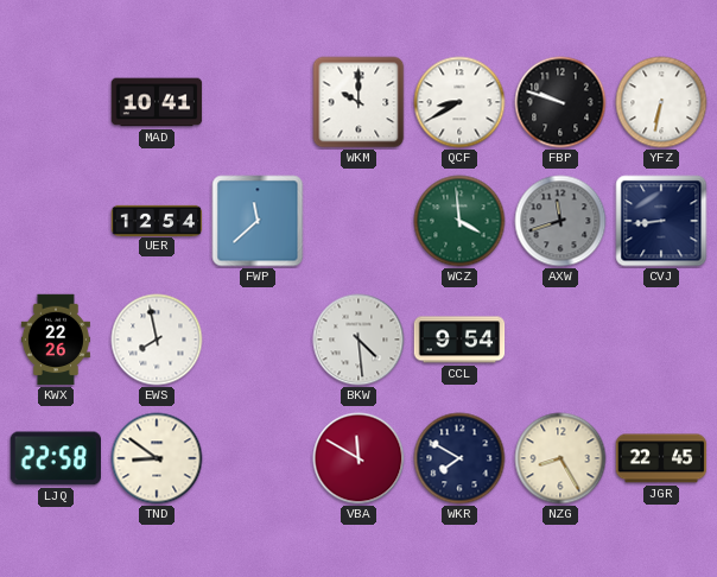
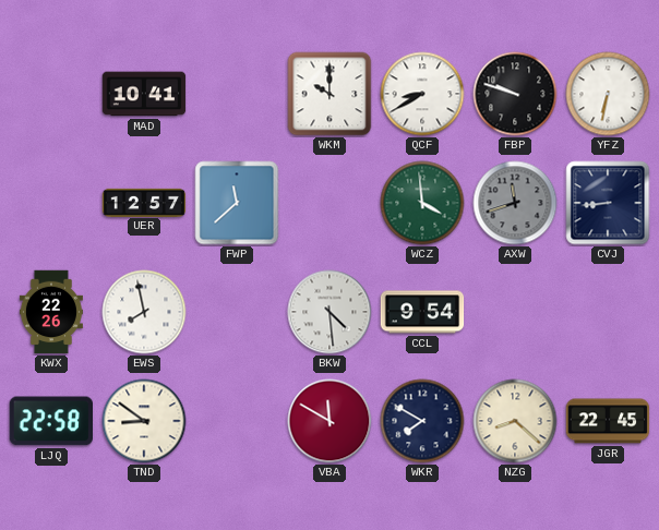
UER: 12:54 -> 12:57
NZG: 8:25 -> 8:22
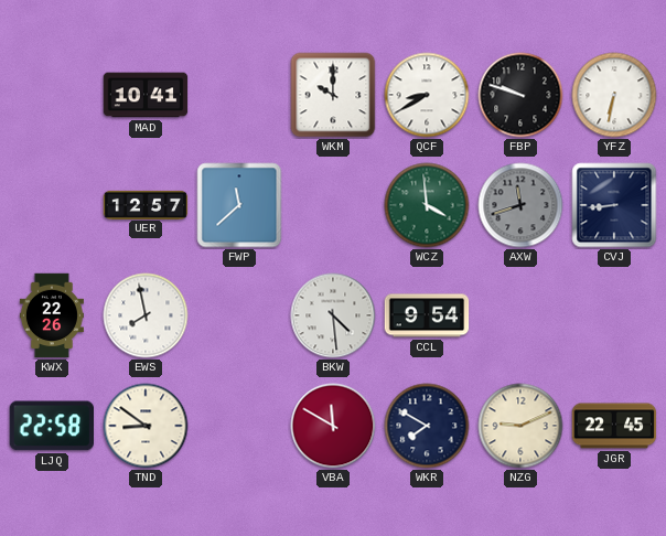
NZG: 8:22 -> 9:11
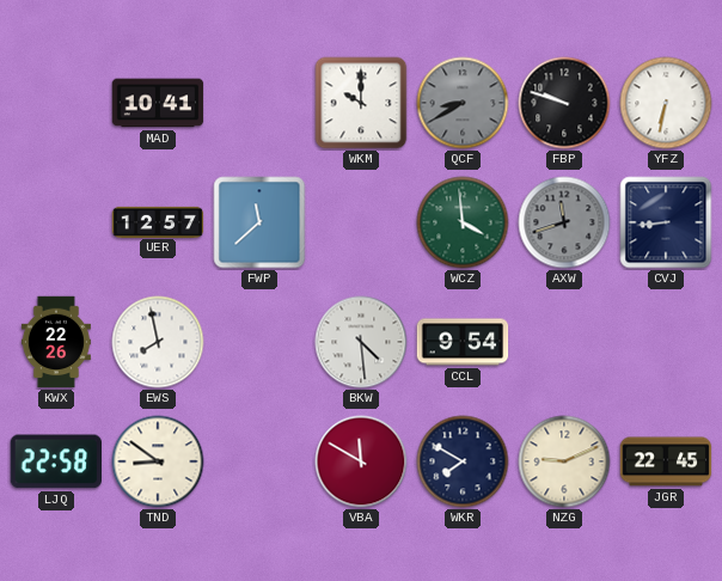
QCF dial: white -> grey
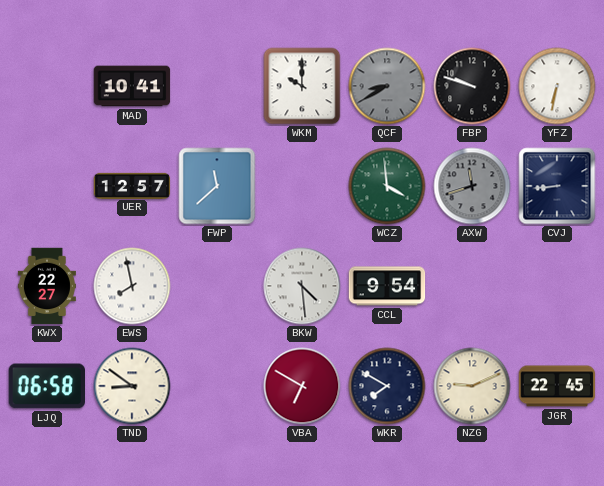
KWX: 22:26 -> 22:27
LJQ: 22:58 -> 06:58
VBA: 11:50 -> 6:50
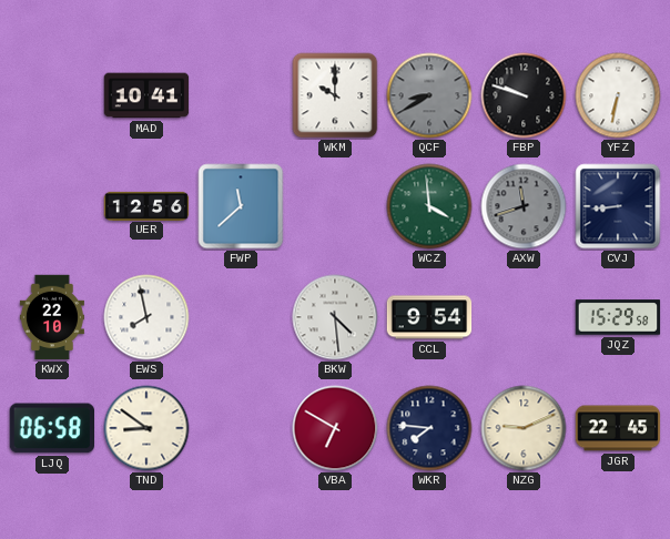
UER: 12:57 -> 12:56
KWX: 22:27 -> 22:10
JQZ: none -> 15:29
WKR: 7:50 -> 7:46
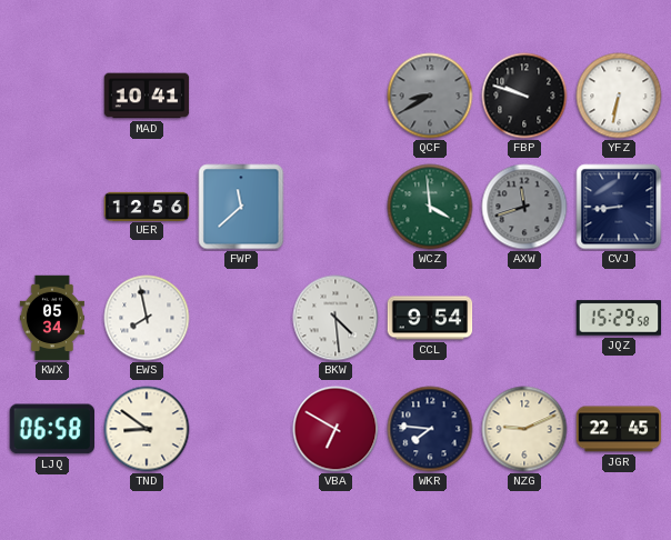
WKM: 10:00 -> none
KWX: 22:10 -> 05:34
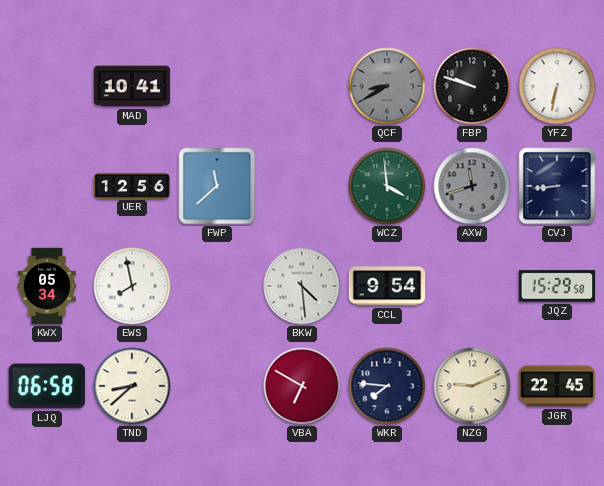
TND: 8:51 -> 8:38
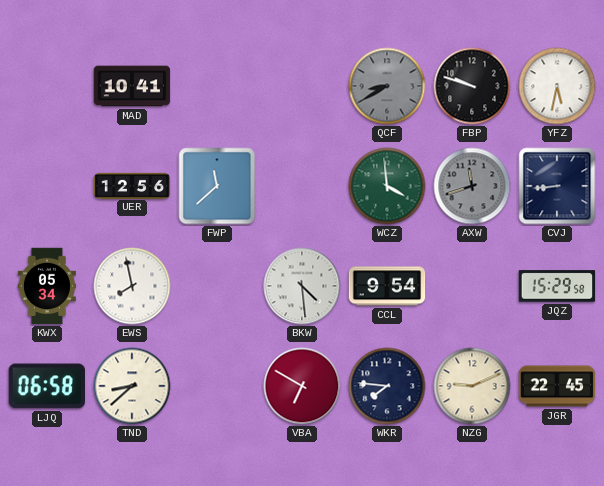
YFZ: 6:32 -> 5:32
